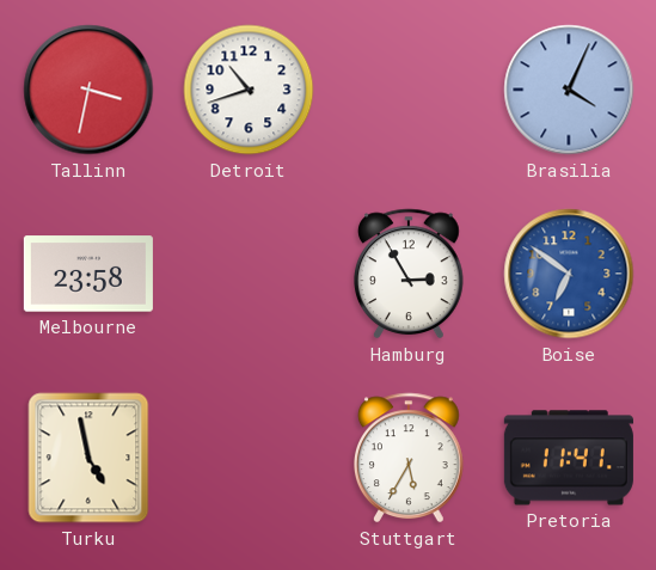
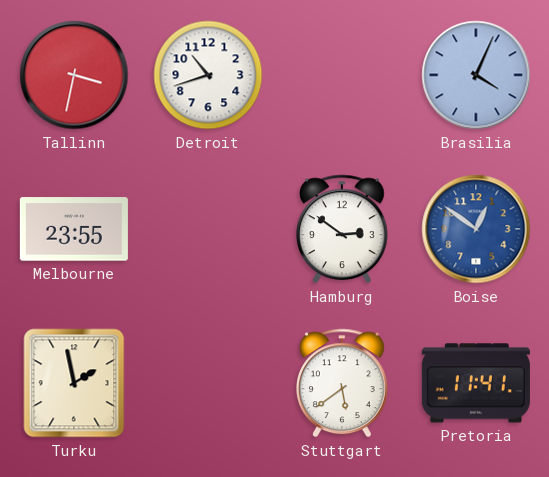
Melbourne: 23:58 -> 23:55
Hamburg: 2:55 -> 2:51
Boise: 6:51 -> 12:51
Turku: 4:58 -> 1:58
Stuttgart: 5:35 -> 5:39
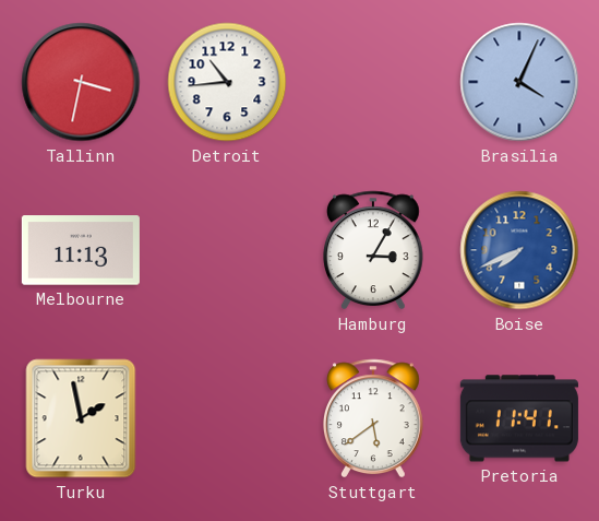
Detroit: 10:42 -> 10:44
Melbourne: 23:55 -> 11:13
Hamburg: 2:51 -> 3:05
Boise: 12:51 -> 7:41
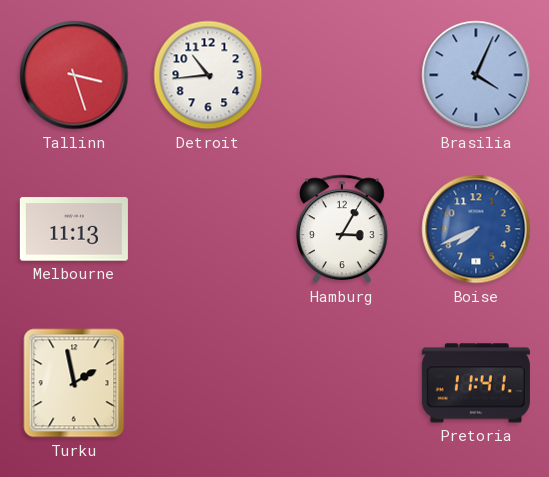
Tallinn: 3:32 -> 3:27
Stuttgart: 5:39 -> none
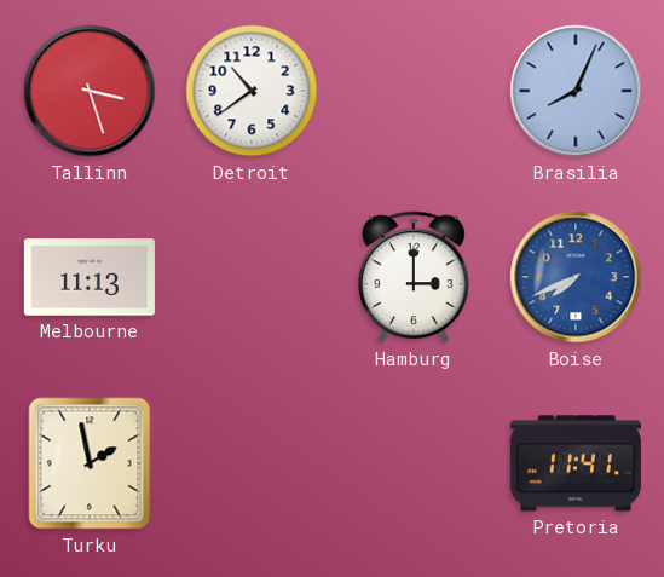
Detroit: 10:44 -> 10:39
Brasilia: 4:04 -> 8:04
Hamburg: 3:05 -> 3:00
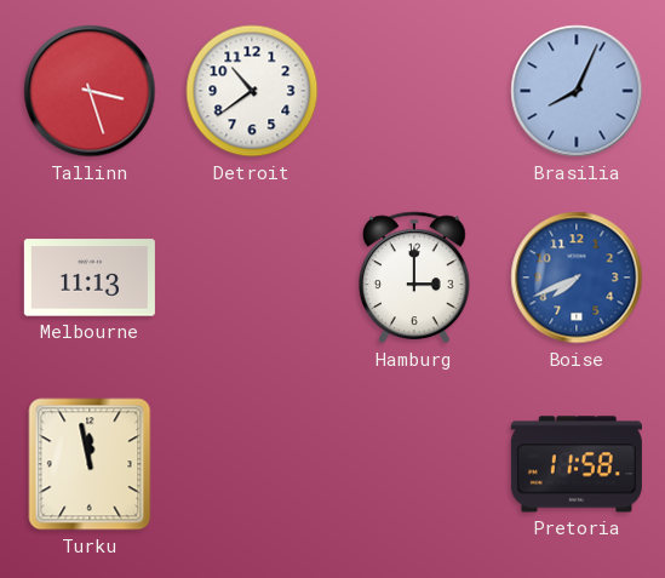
Turku: 1:58 -> 11:58
Pretoria: 11:41 -> 11:58
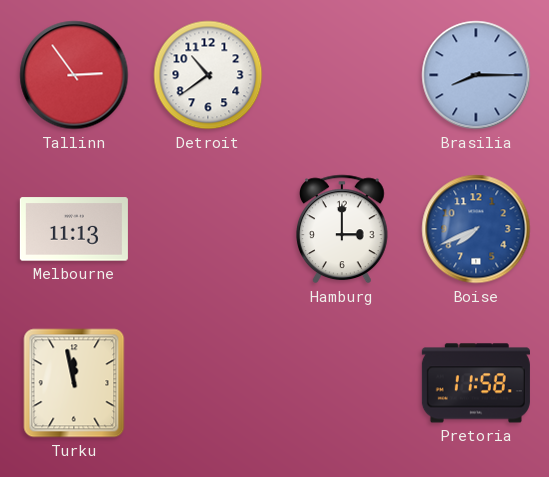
Tallinn: 3:27 -> 2:54
Brasilia: 8:04 -> 8:15
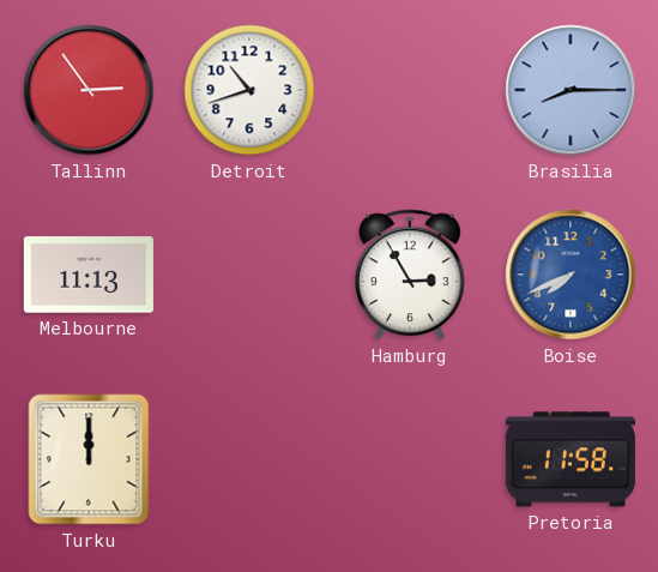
Detroit: 10:39 -> 10:42
Hamburg: 3:00 -> 2:55
Turku: 11:58 -> 12:00
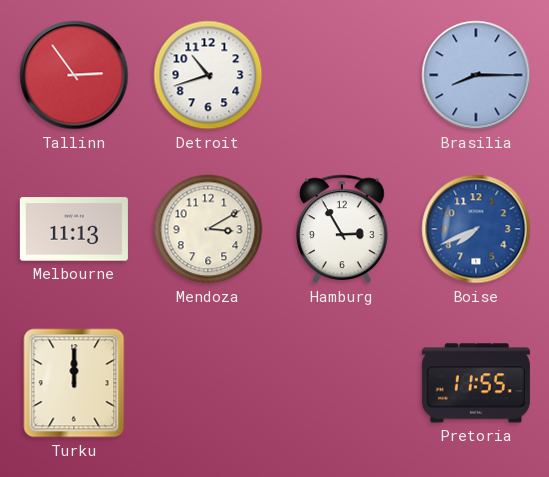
Mendoza: none -> 3:10
Pretoria: 11:58 -> 11:55
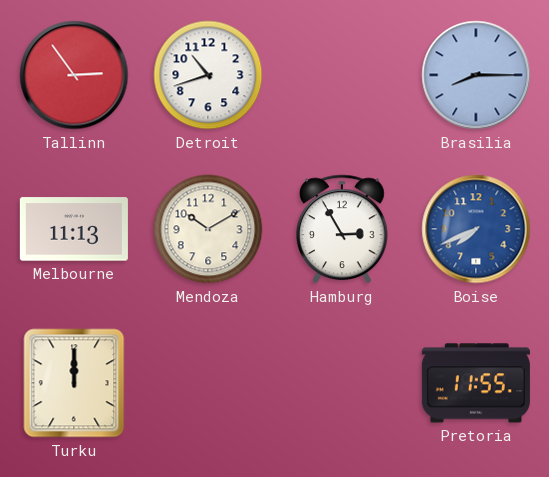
Mendoza: 3:10 -> 10:10
